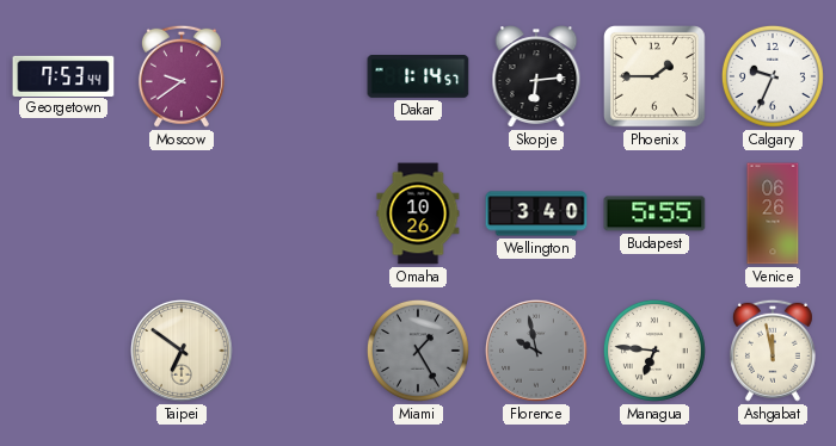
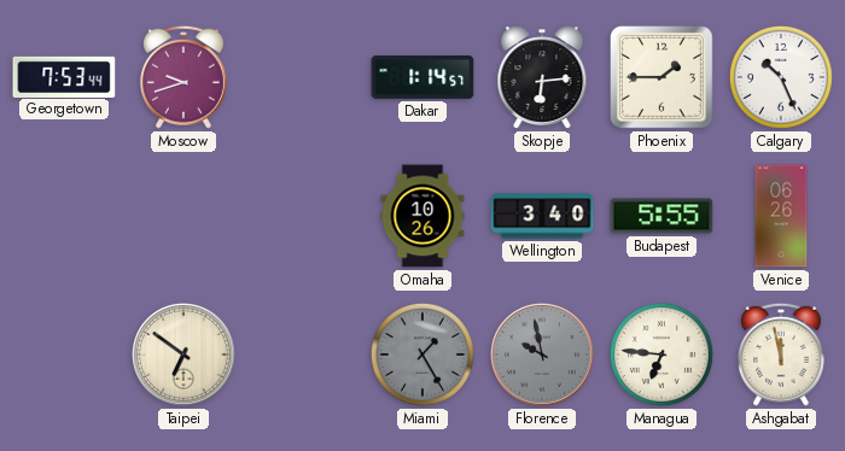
Moscow: 9:39 -> 9:42
Calgary: 9:34 -> 10:26
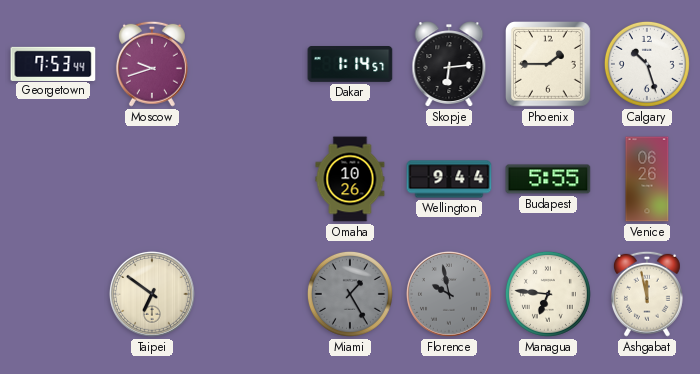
Calgary: 10:26 -> 10:27
Wellington: 3:40 -> 9:44
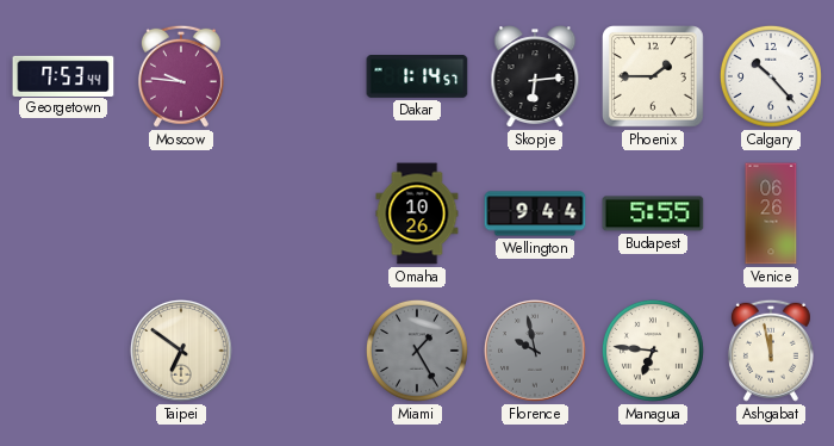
Moscow: 9:42 -> 9:46
Calgary: 10:27 -> 10:23
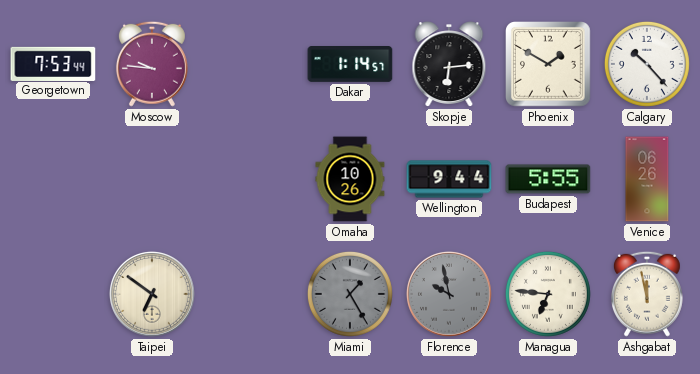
Phoenix: 1:45 -> 1:50
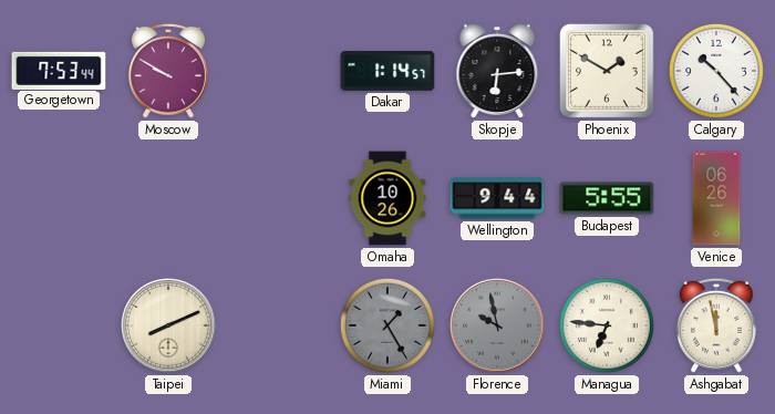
Moscow: 9:46 -> 9:50
Taipei: 6:51 -> 8:11
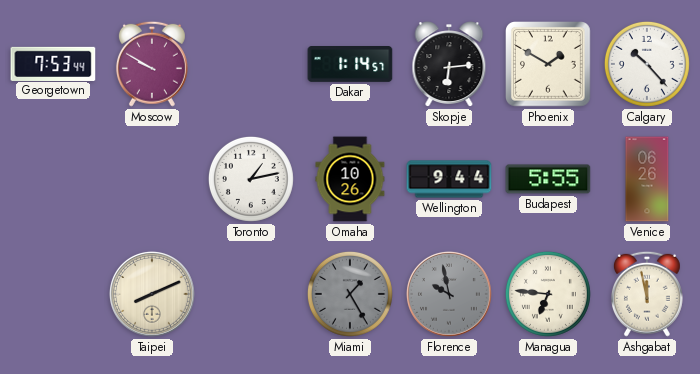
Toronto: none -> 1:13
